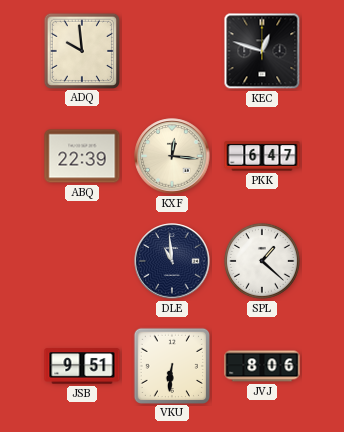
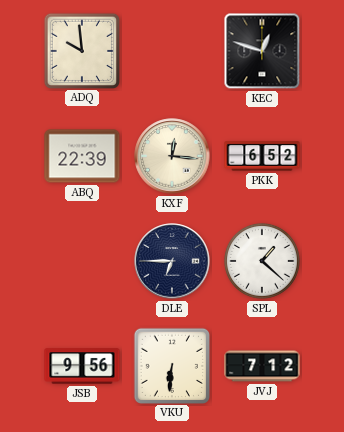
PKK: 6:47 -> 6:52
DLE: 10:59 -> 6:45
JSB: 9:51 -> 9:56
JVJ: 8:06 -> 7:12
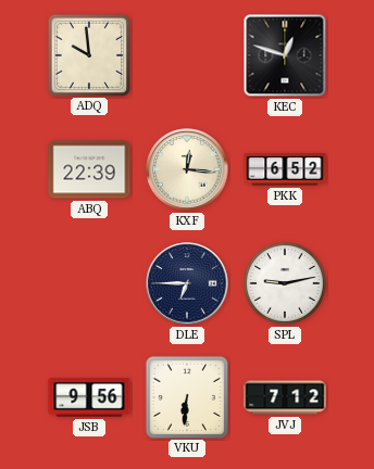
SPL: 1:22 -> 9:13
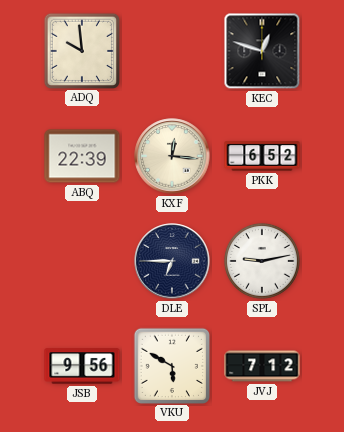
VKU: 6:31 -> 5:50
